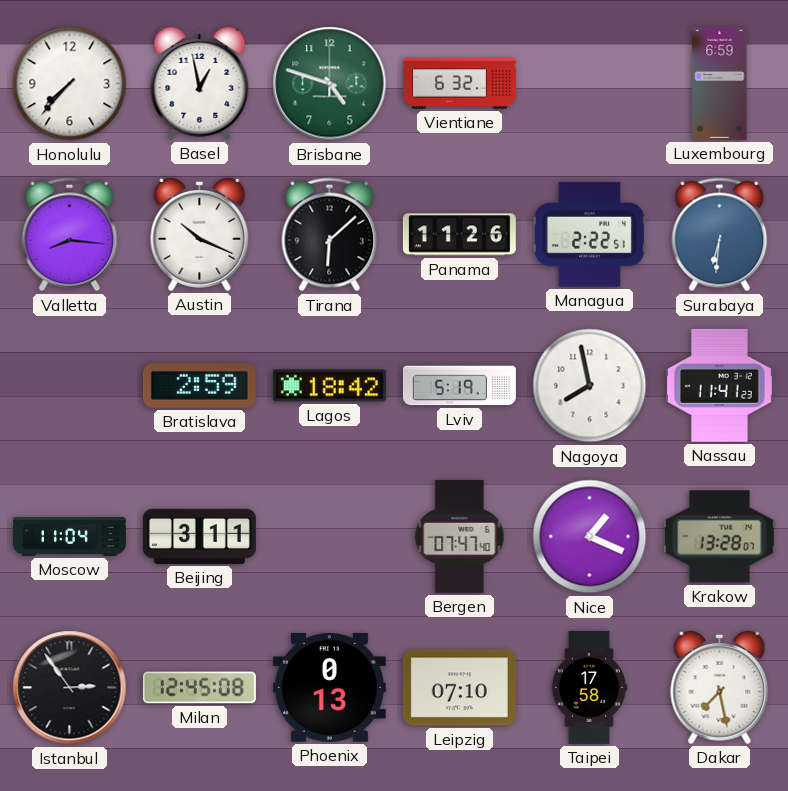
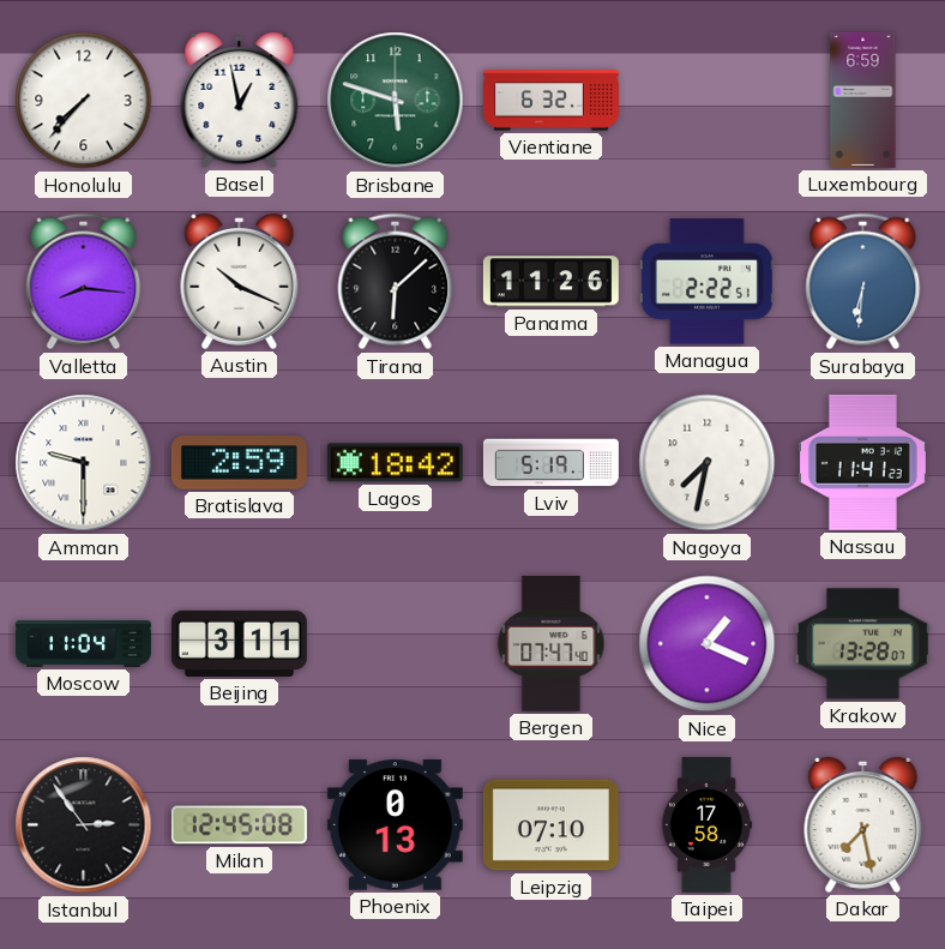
Brisbane: 4:48 -> 5:48
Amman: none -> 9:30
Nagoya: 7:58 -> 7:32
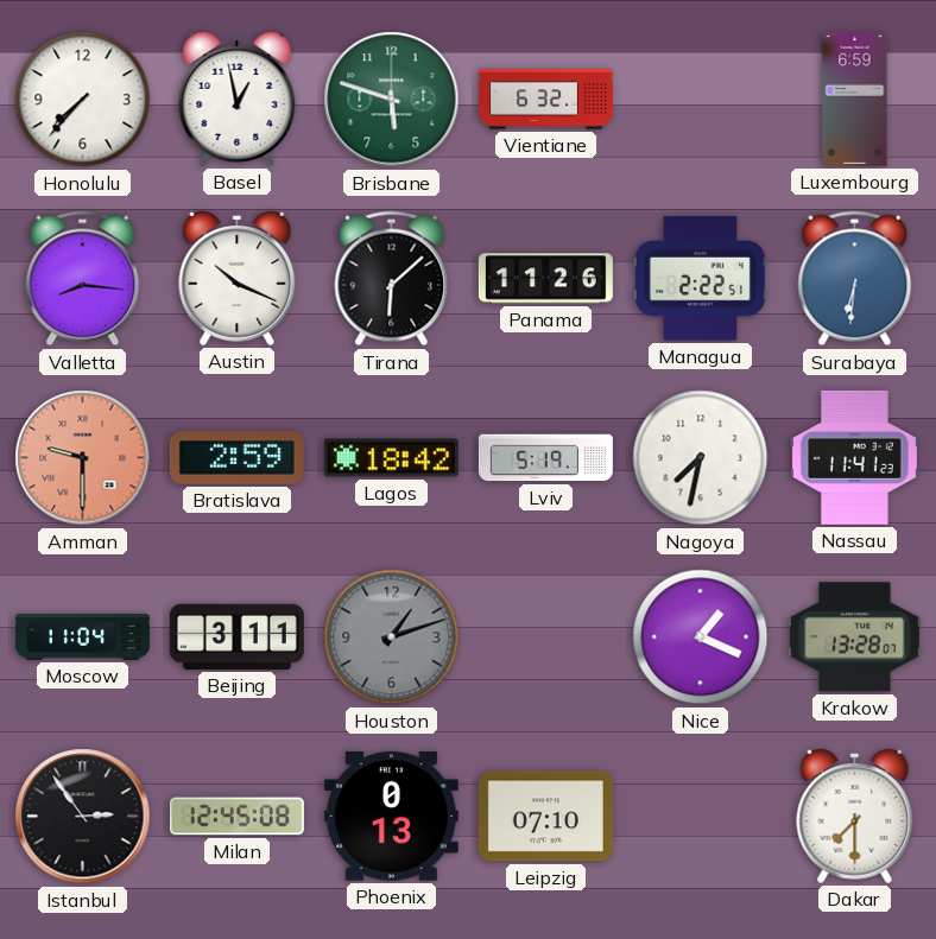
Amman dial: white -> salmon
Houston: none -> 1:12
Bergen: 07:47 -> none
Taipei: 17:58 -> none
Dakar: 7:28 -> 7:30
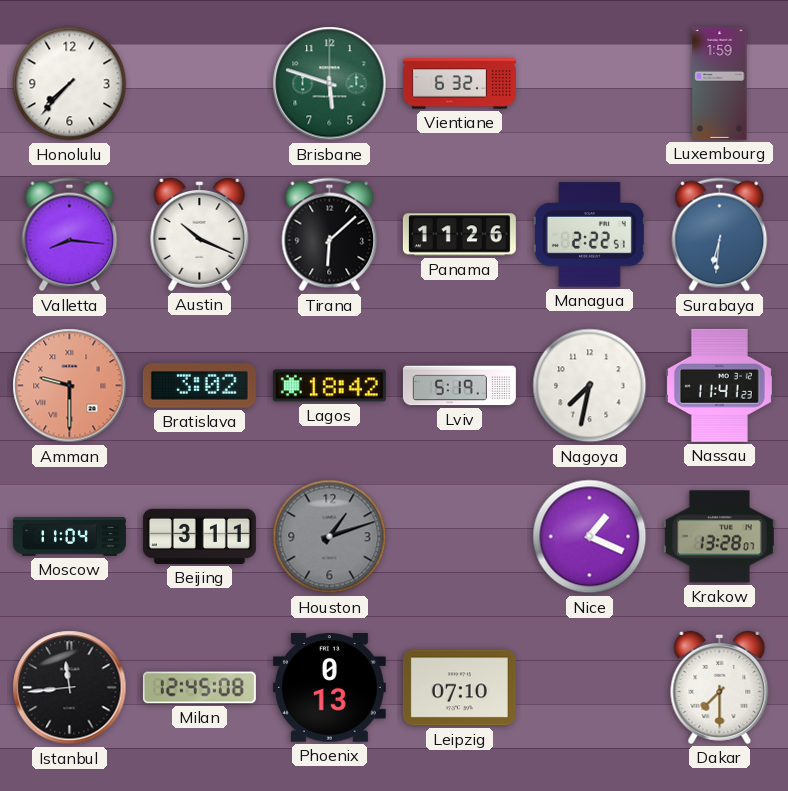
Basel: 12:58 -> none
Luxembourg: 6:59 -> 1:59
Bratislava: 2:59 -> 3:02
Istanbul: 2:54 -> 11:44
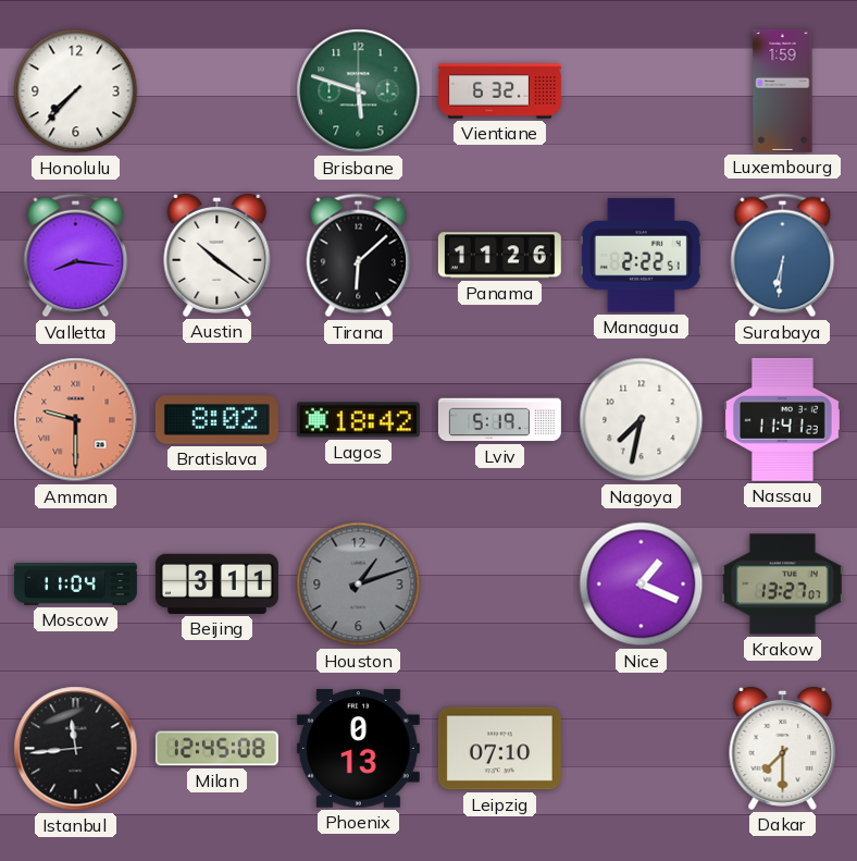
Austin: 10:19 -> 10:21
Bratislava: 3:02 -> 8:02
Krakow: 13:28 -> 13:27
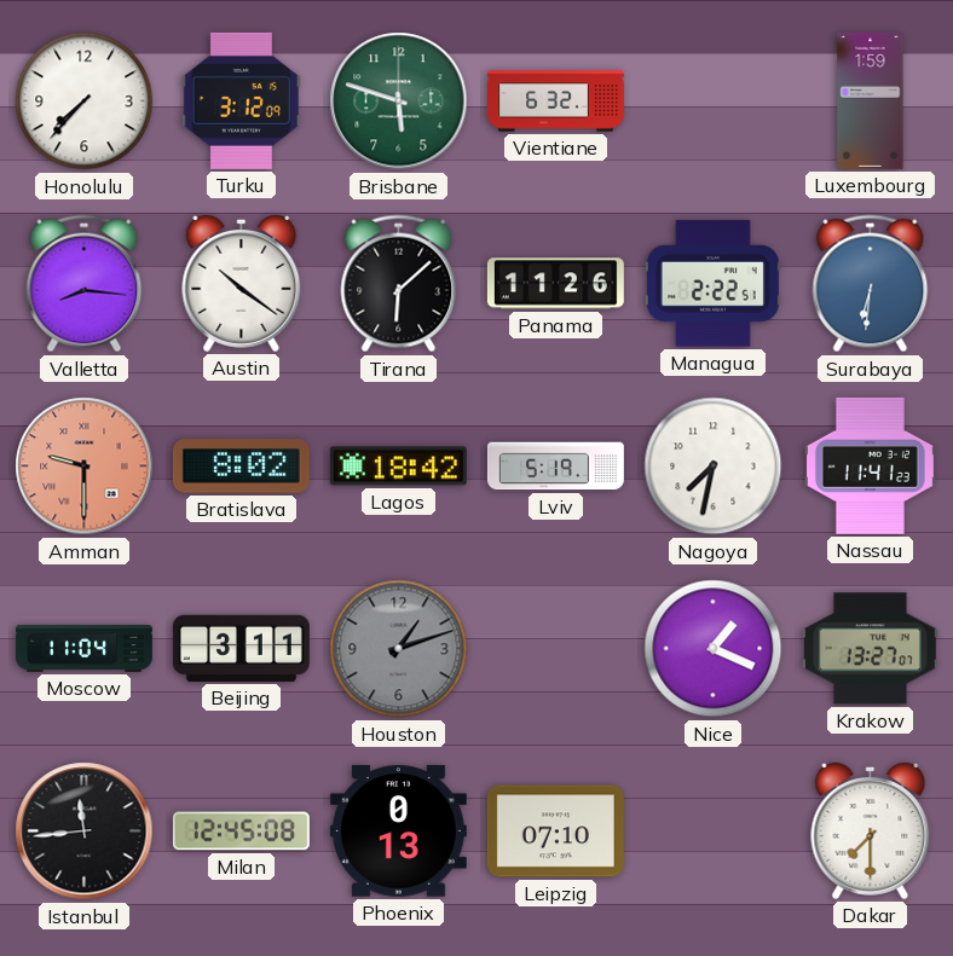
Turku: none -> 3:12
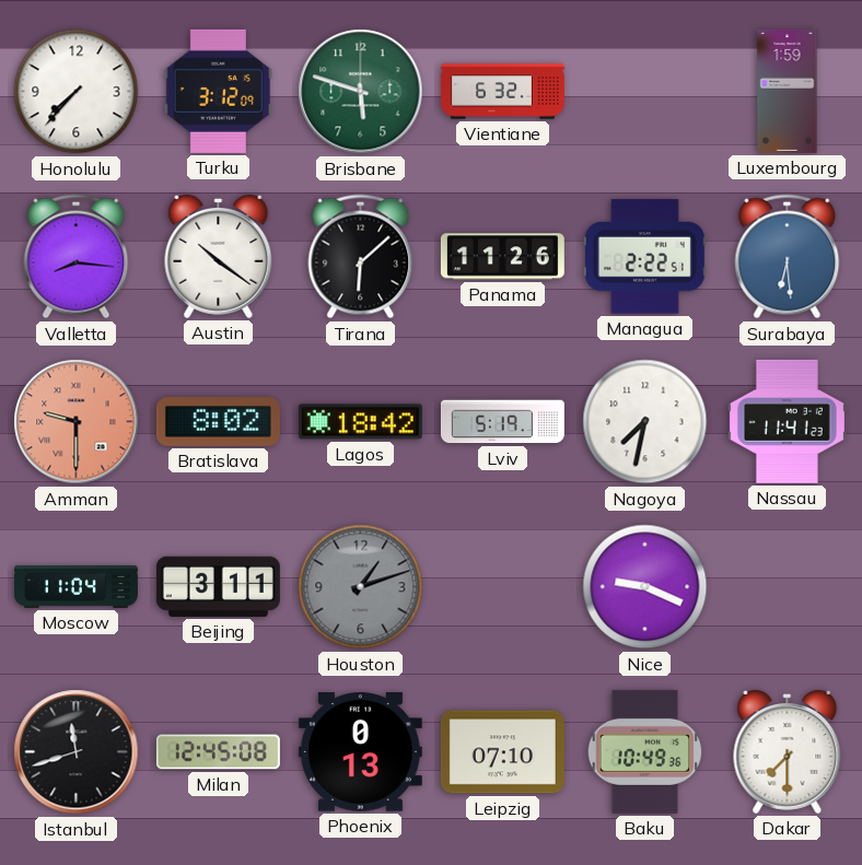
Surabaya: 6:31 -> 6:29
Nice: 1:19 -> 9:19
Krakow: 13:27 -> none
Istanbul: 11:44 -> 11:42
Baku: none -> 10:49
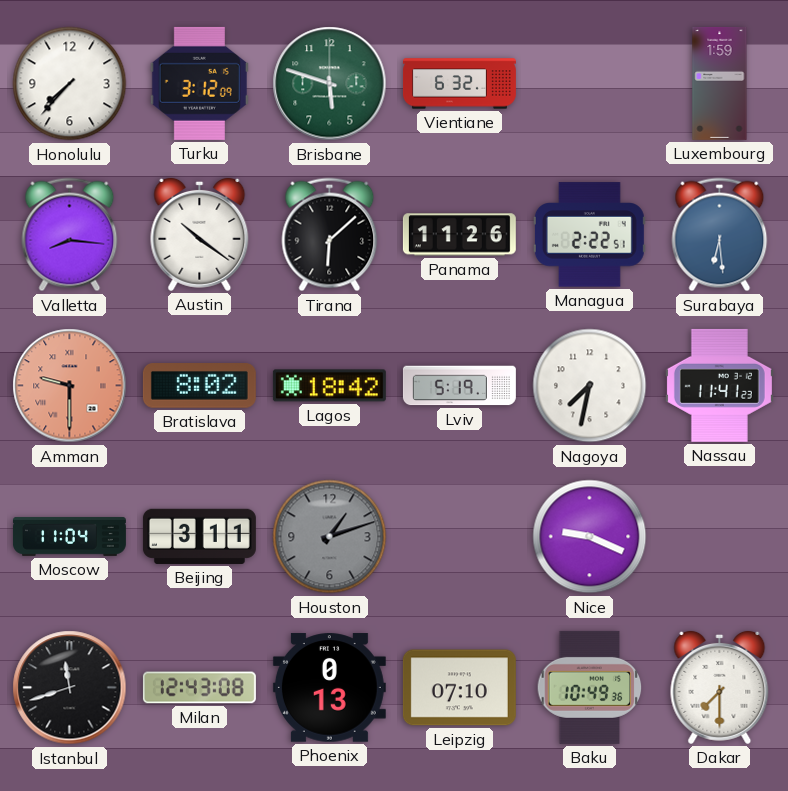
Milan: 12:45 -> 12:43
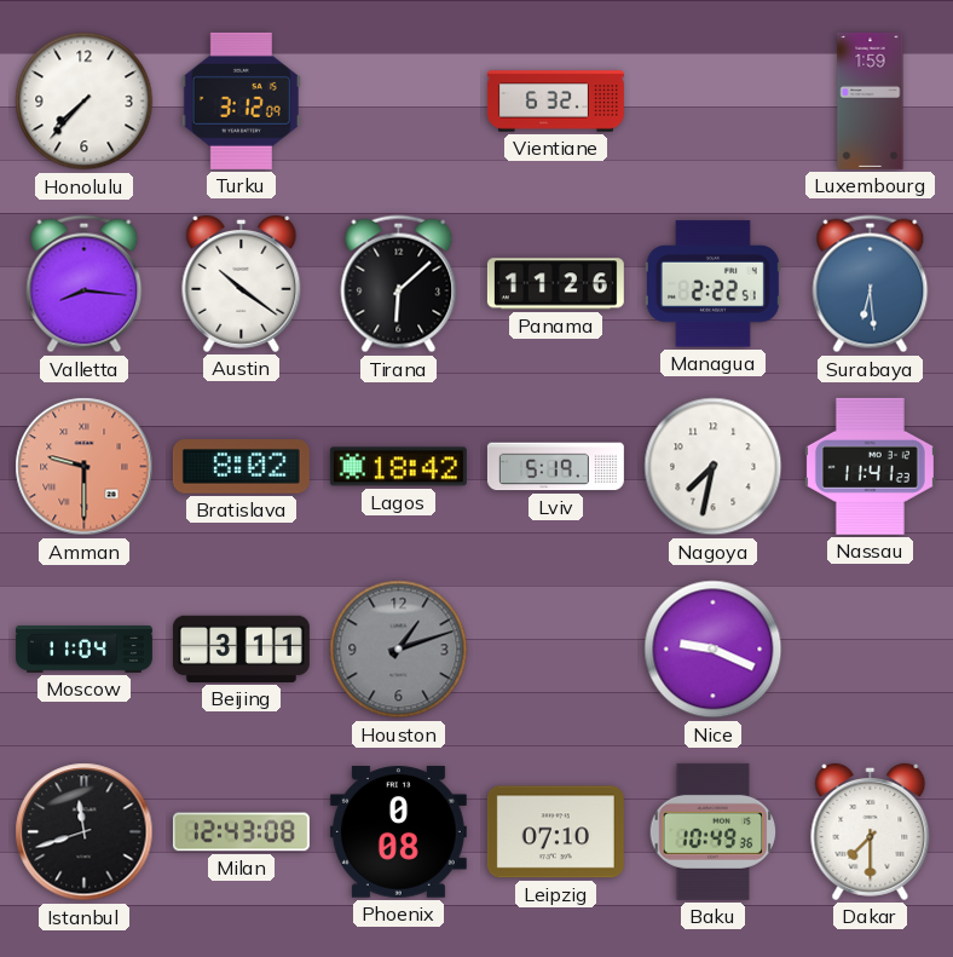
Brisbane: 5:48 -> none
Phoenix: 0:13 -> 0:08
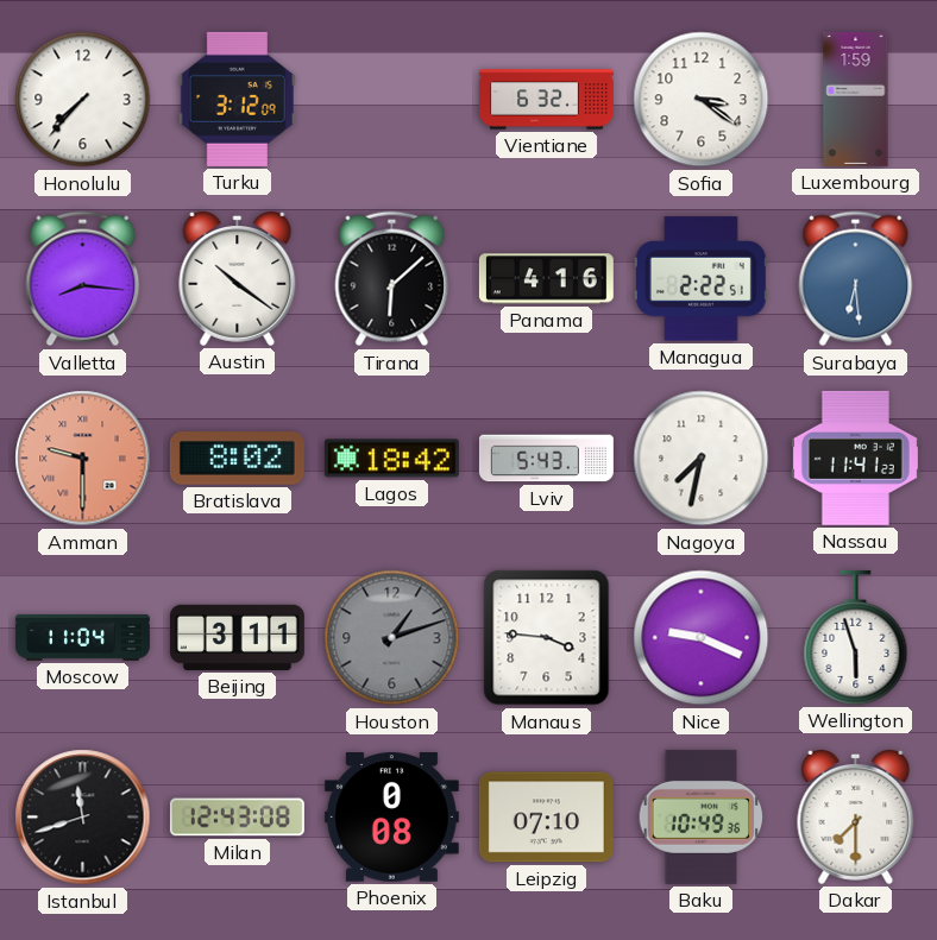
Sofia: none -> 3:21
Panama: 11:26 -> 4:16
Lviv: 5:19 -> 5:43
Manaus: none -> 3:46
Wellington: none -> 5:57
